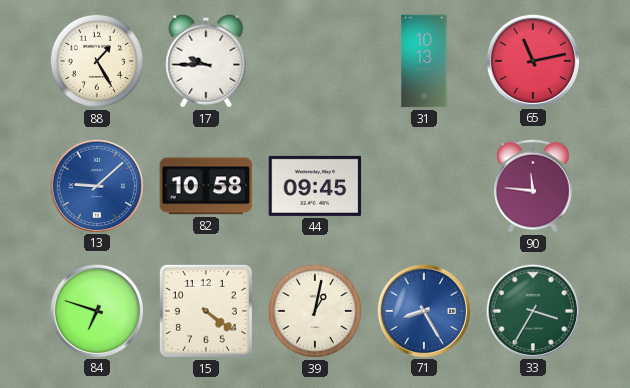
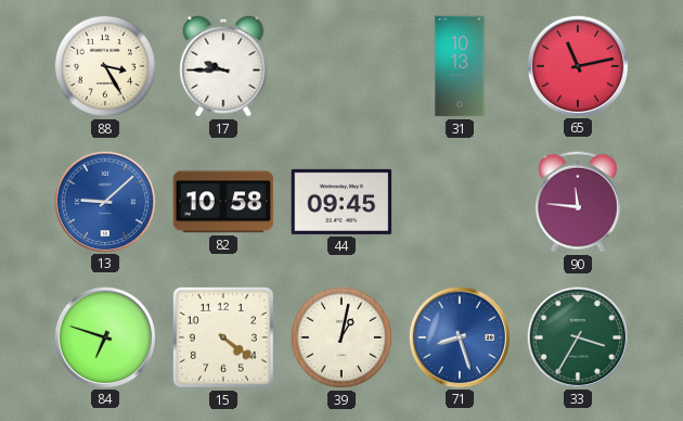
88: 1:25 -> 3:25
71: 8:25 -> 8:27
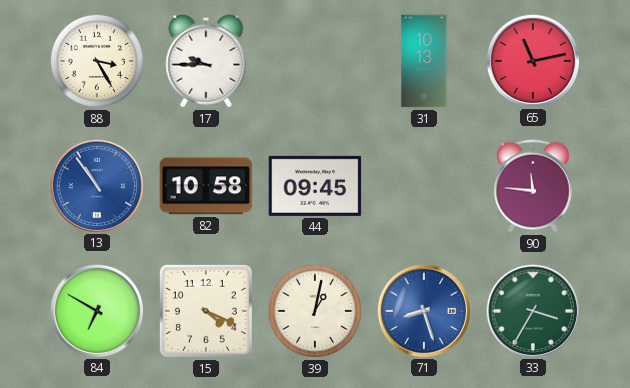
13: 9:08 -> 10:54
84: 6:48 -> 6:50
15: 4:21 -> 4:19
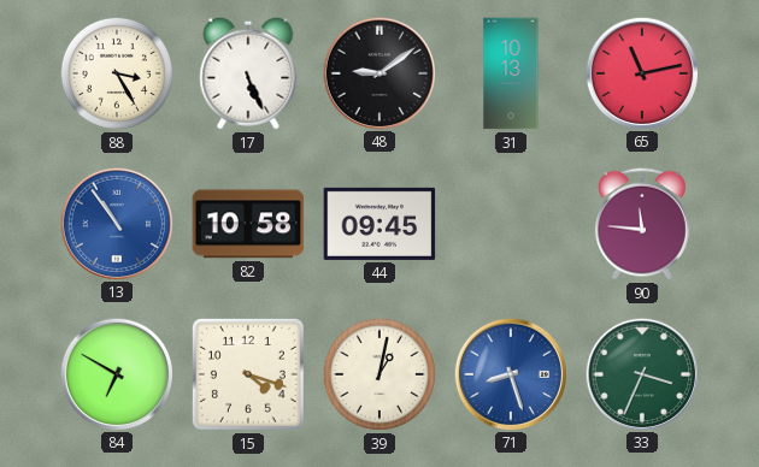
17: 9:45 -> 5:26
48: none -> 9:09
15: 4:19 -> 4:18
33: 3:35 -> 3:34
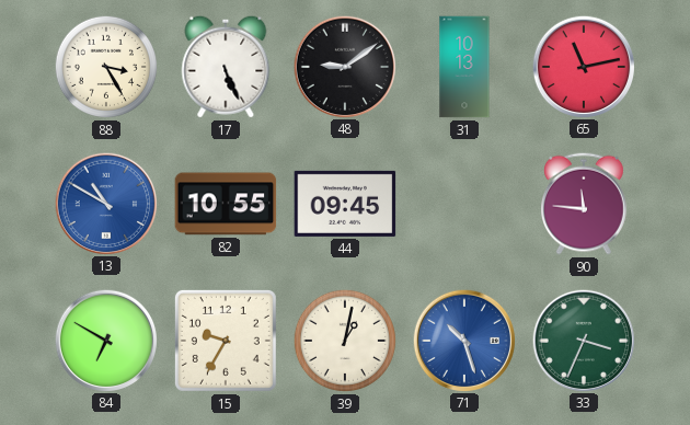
13: 10:54 -> 10:50
82: 10:58 -> 10:55
15: 4:18 -> 9:35
71: 8:27 -> 10:27
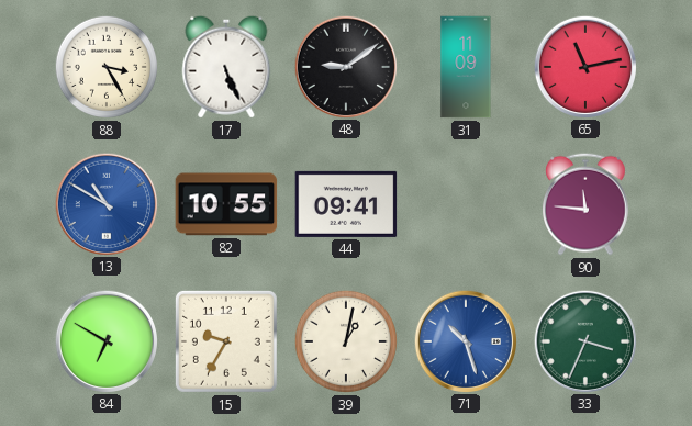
31: 10:13 -> 11:09
44: 09:45 -> 09:41
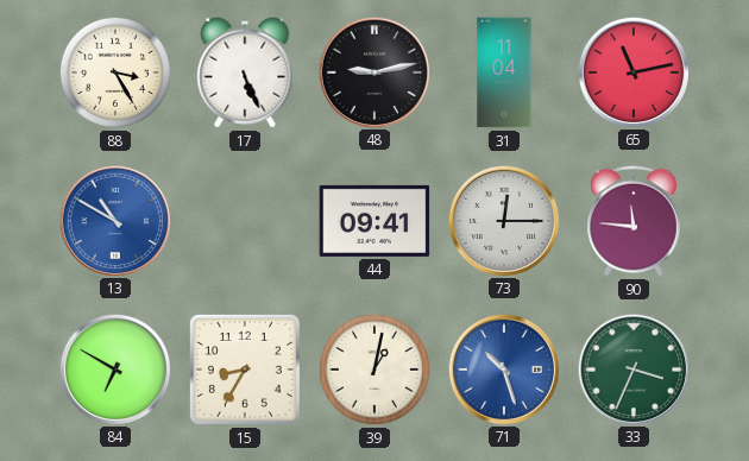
48: 9:09 -> 9:13
31: 11:09 -> 11:04
82: 10:55 -> none
73: none -> 12:15
15: 9:35 -> 8:35
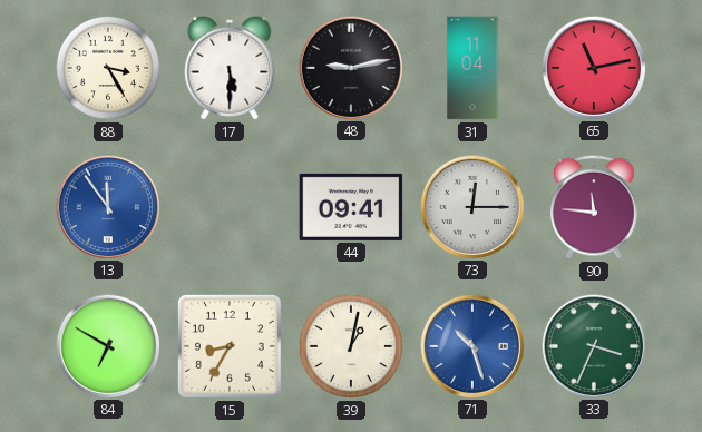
17: 5:26 -> 5:30
13: 10:50 -> 11:54
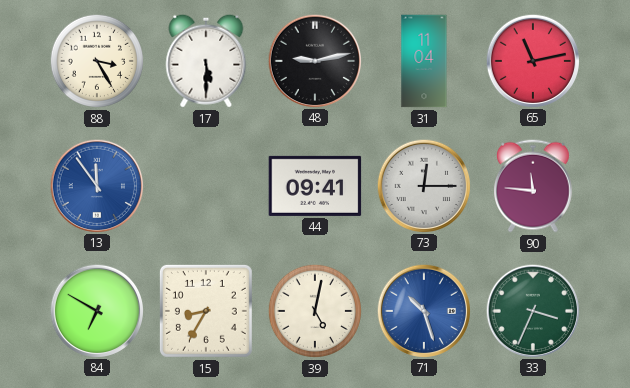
39: 1:02 -> 5:02
